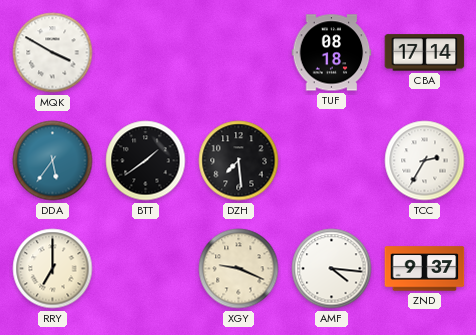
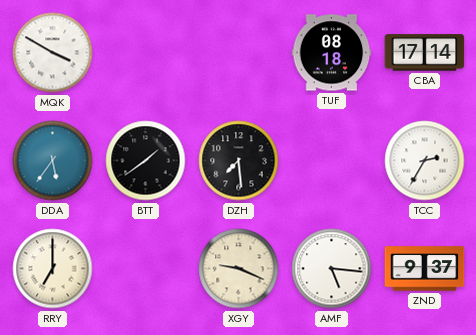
AMF: 4:16 -> 5:16
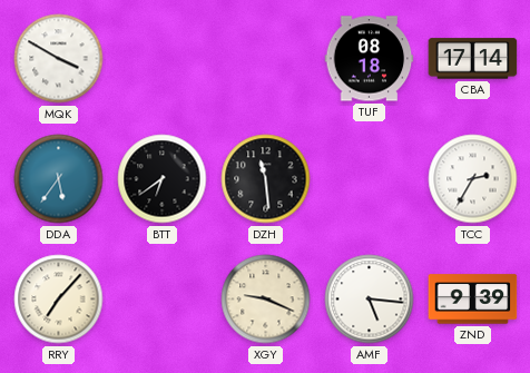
BTT: 1:39 -> 6:39
DZH: 7:29 -> 11:29
RRY: 7:00 -> 7:07
ZND: 9:37 -> 9:39
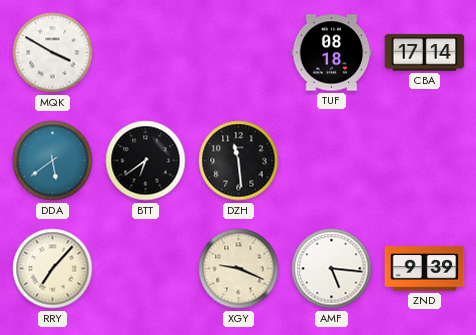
DDA: 5:36 -> 5:39
TCC: 2:35 -> none
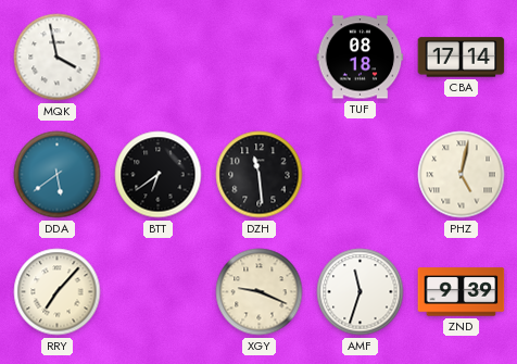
MQK: 3:50 -> 3:58
PHZ: none -> 5:02
AMF: 5:16 -> 11:33
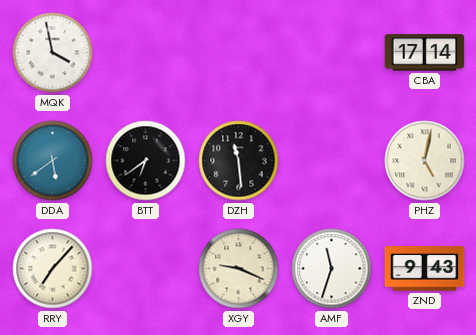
TUF: 08:18 -> none
ZND: 9:39 -> 9:43
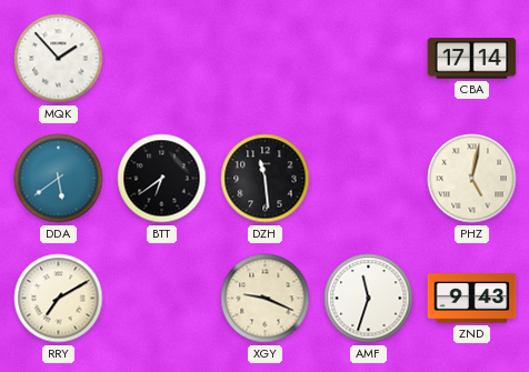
MQK: 3:58 -> 1:53
RRY: 7:07 -> 7:10
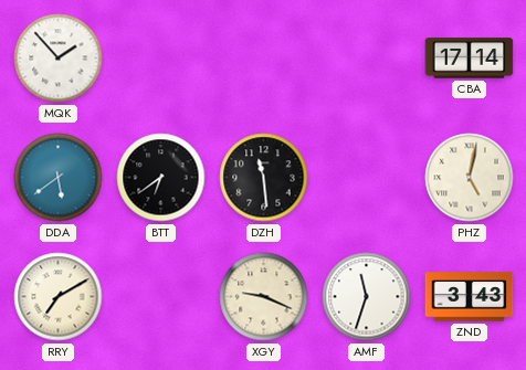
ZND: 9:43 -> 3:43
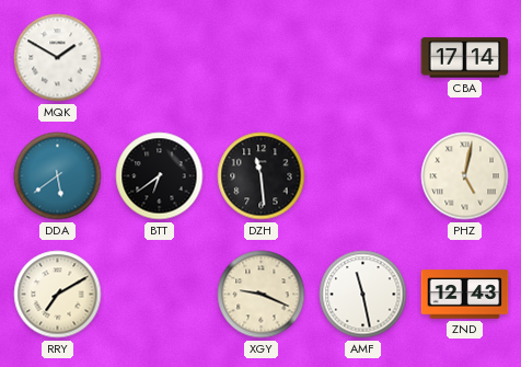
MQK: 1:53 -> 1:50
AMF: 11:33 -> 11:28
ZND: 3:43 -> 12:43
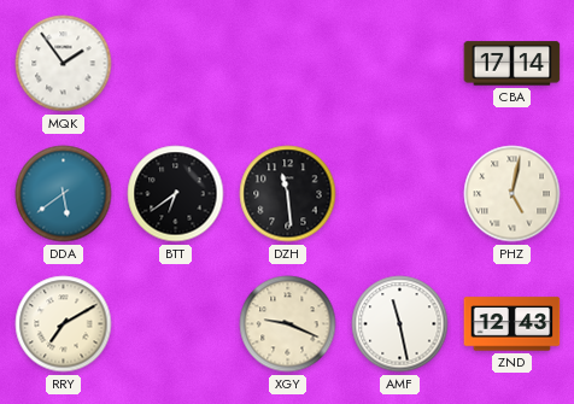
MQK: 1:50 -> 1:54
